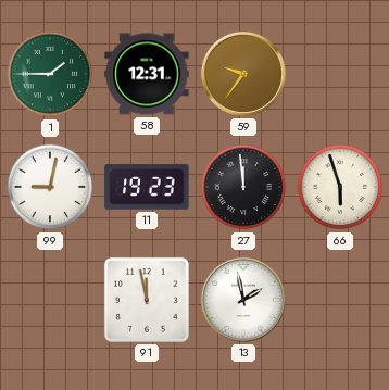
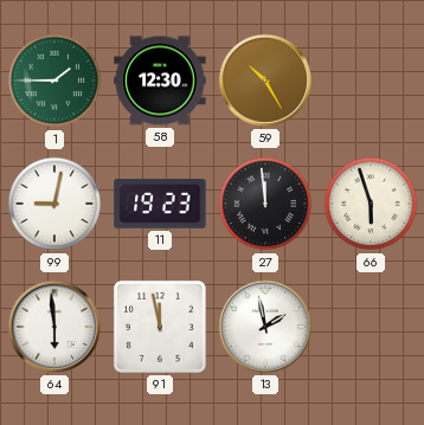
58: 12:31 -> 12:30
59: 9:36 -> 10:25
64: none -> 5:59
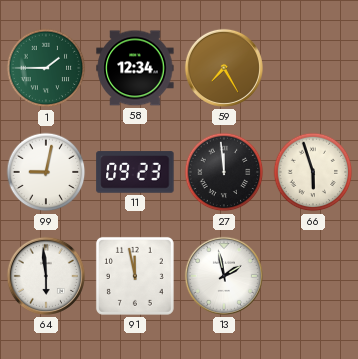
58: 12:30 -> 12:34
59: 10:25 -> 7:25
11: 19:23 -> 09:23
